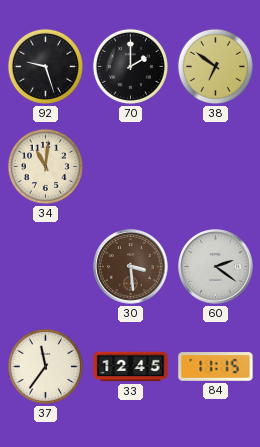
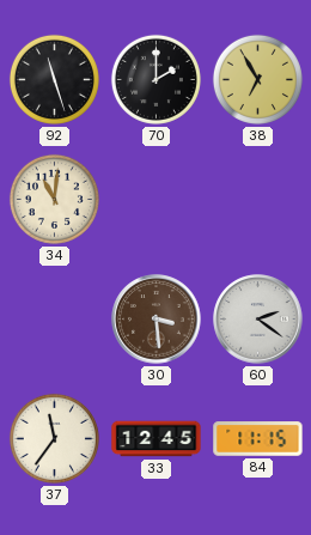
92: 9:27 -> 11:27
38: 6:51 -> 6:55
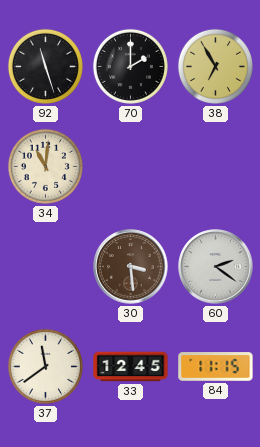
37: 11:36 -> 11:39
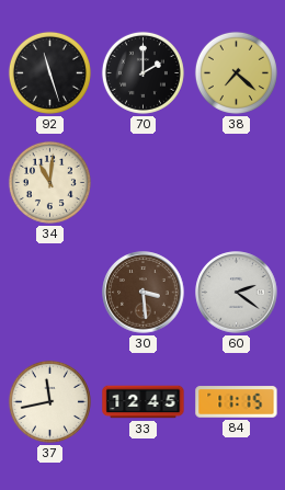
38: 6:55 -> 7:22
37: 11:39 -> 11:43
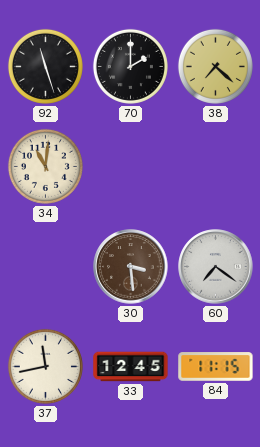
60: 2:21 -> 7:21
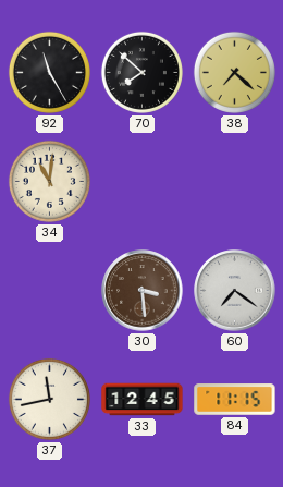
92: 11:27 -> 11:25
70: 2:00 -> 7:52
